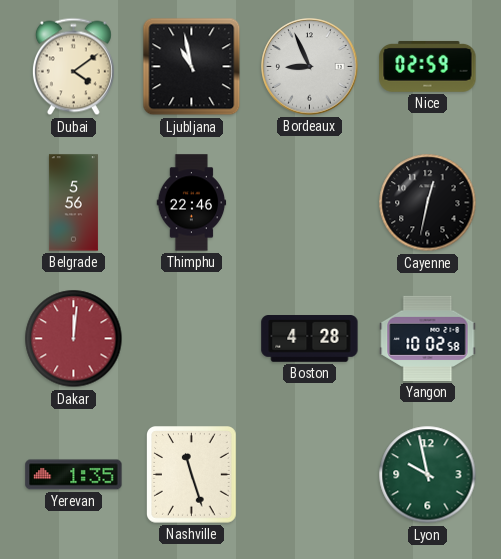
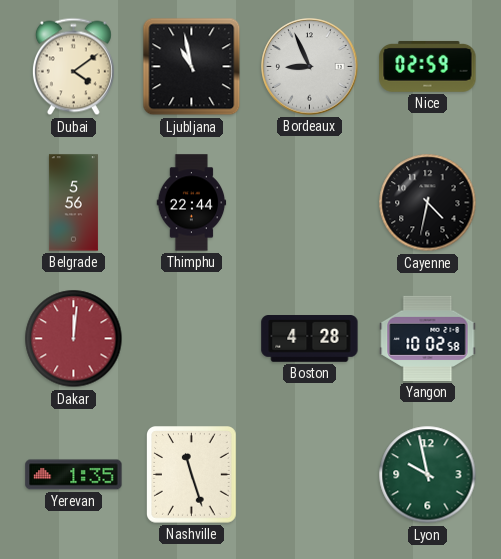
Thimphu: 22:46 -> 22:44
Cayenne: 12:32 -> 4:32
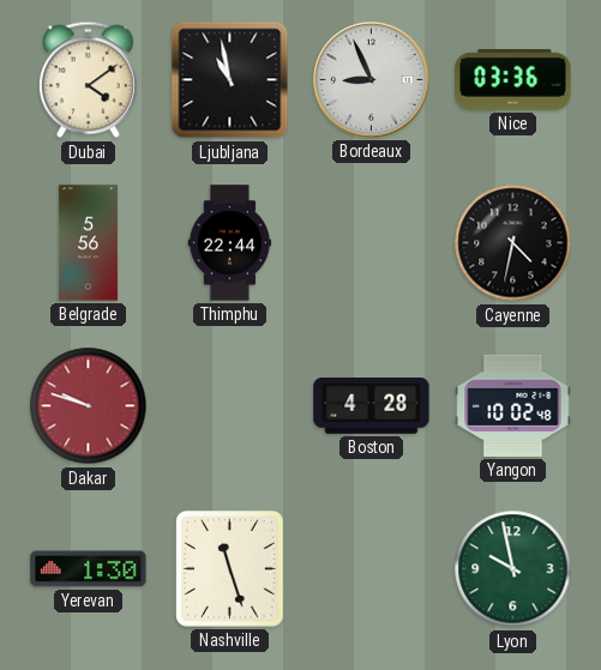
Nice: 02:59 -> 03:36
Dakar: 12:01 -> 9:48
Yangon: 10:02:58 -> 10:02:48
Yerevan: 1:35 -> 1:30
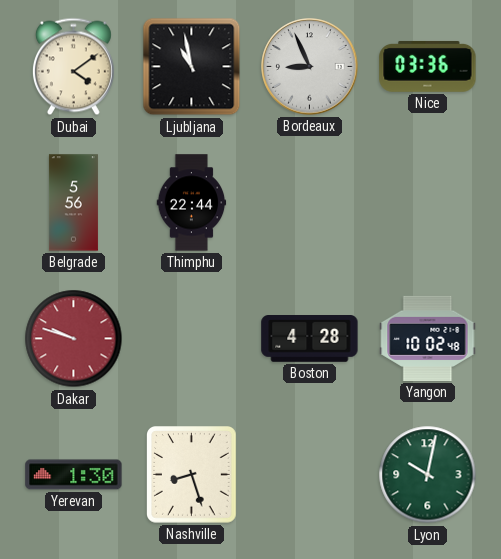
Cayenne: 4:32 -> none
Nashville: 11:27 -> 8:27
Lyon: 9:58 -> 10:02
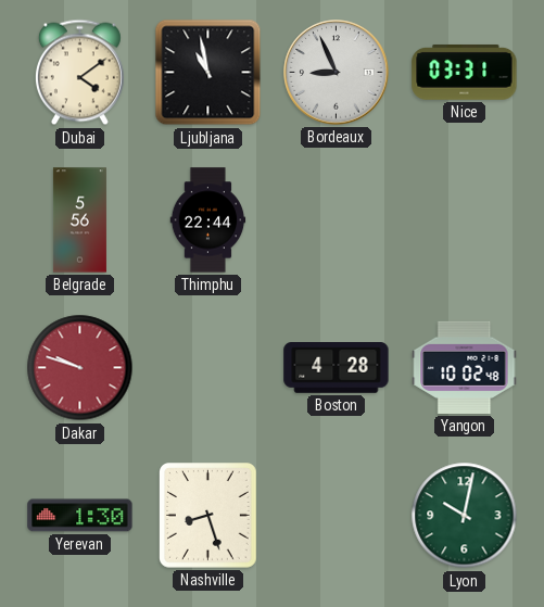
Nice: 03:36 -> 03:31
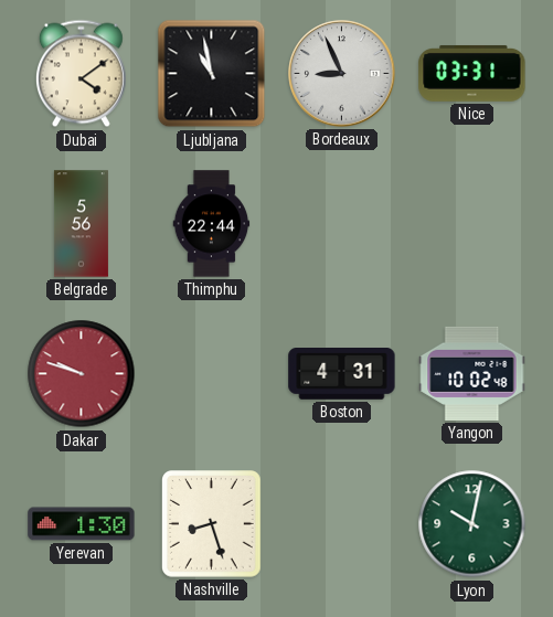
Boston: 4:28 -> 4:31
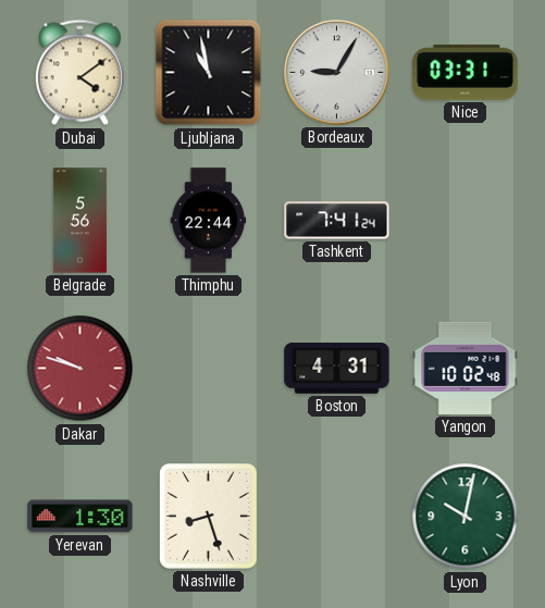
Bordeaux: 8:56 -> 9:05
Tashkent: none -> 7:41
